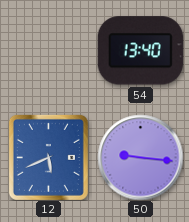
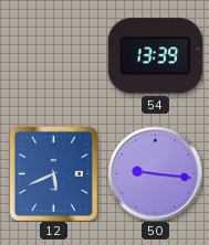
54: 13:40 -> 13:39
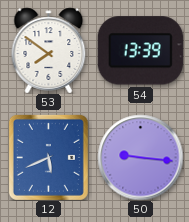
53: none -> 7:51
